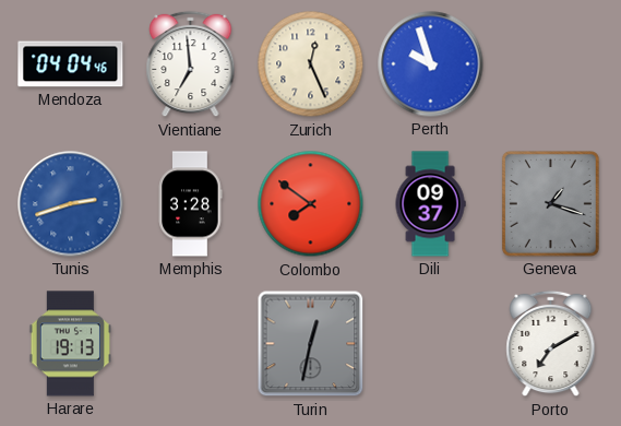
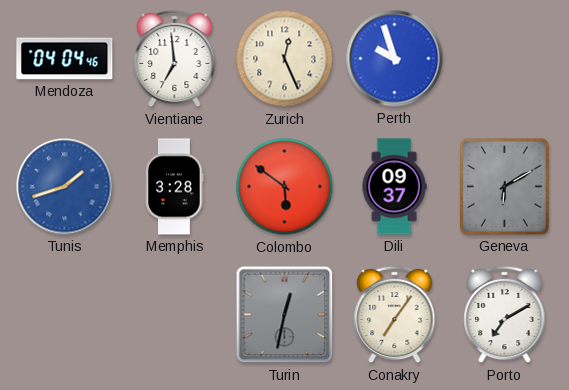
Tunis: 2:42 -> 1:42
Colombo: 7:51 -> 5:51
Geneva: 1:18 -> 6:10
Harare: 19:13 -> none
Conakry: none -> 7:06
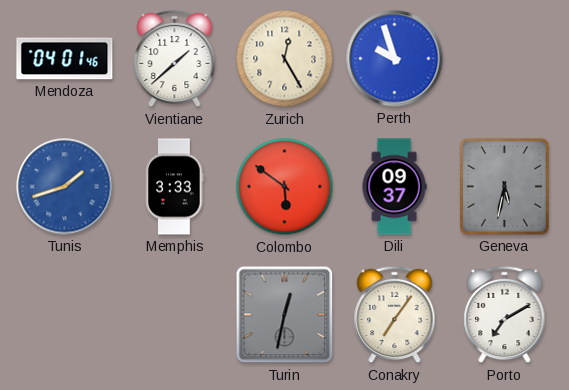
Mendoza: 04:04 -> 04:01
Vientiane: 6:59 -> 1:38
Zurich: 12:26 -> 12:25
Memphis: 3:28 -> 3:33
Geneva: 6:10 -> 5:32
